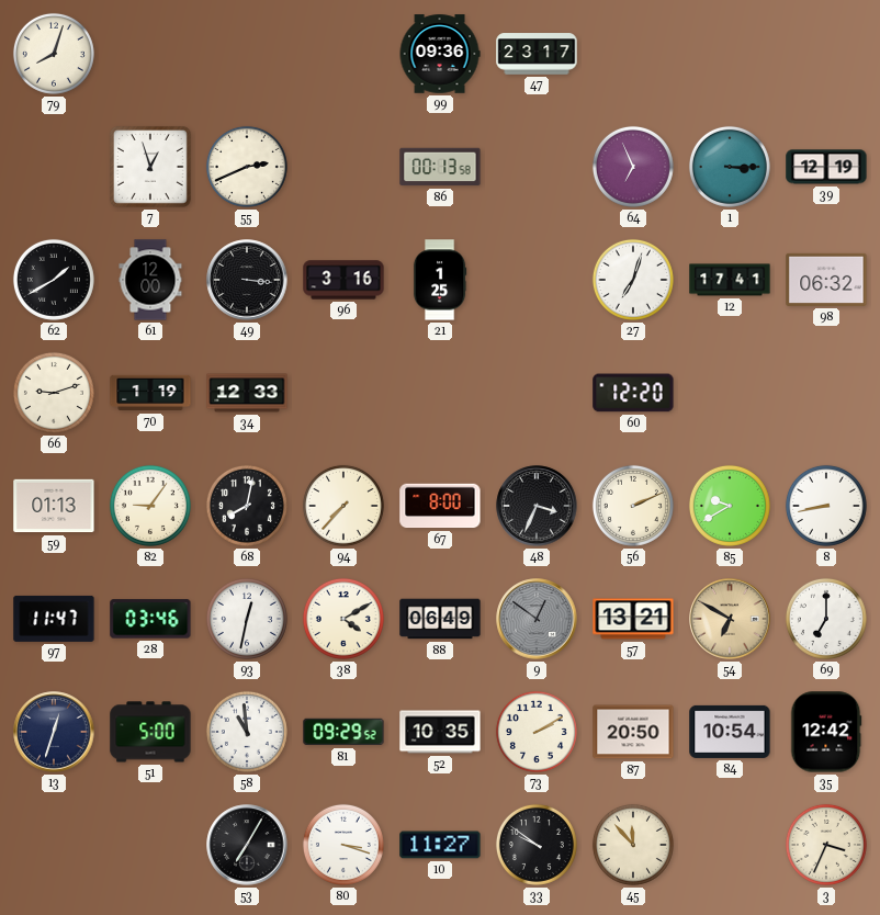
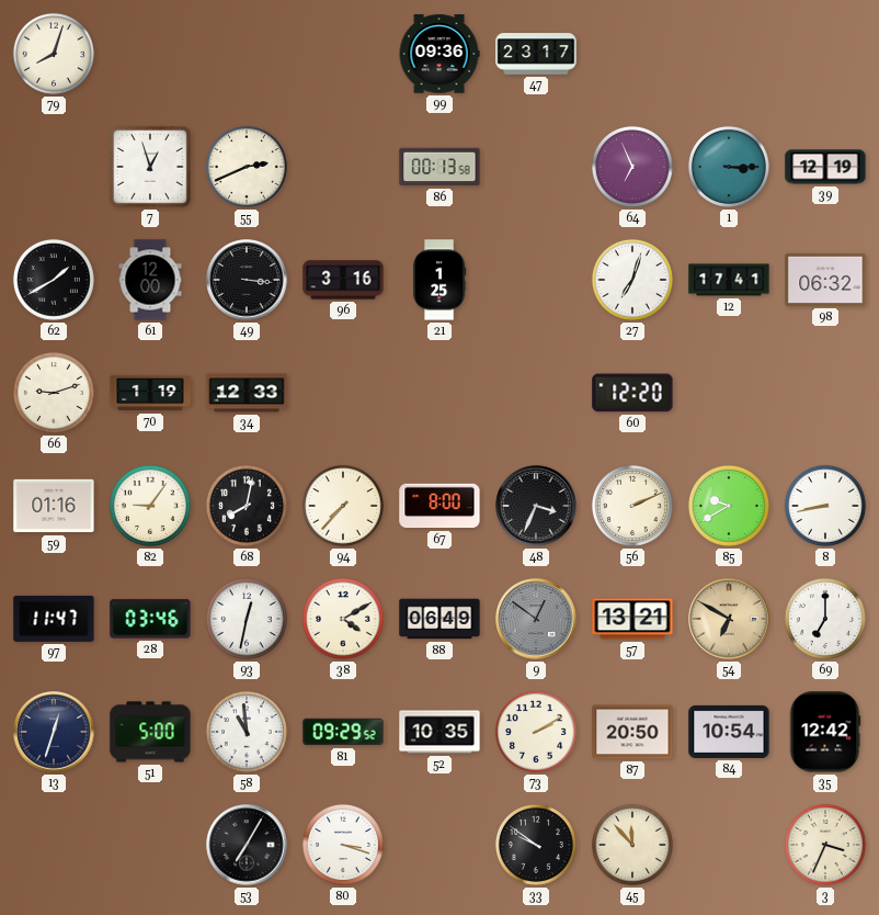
59: 01:13 -> 01:16
10: 11:27 -> none
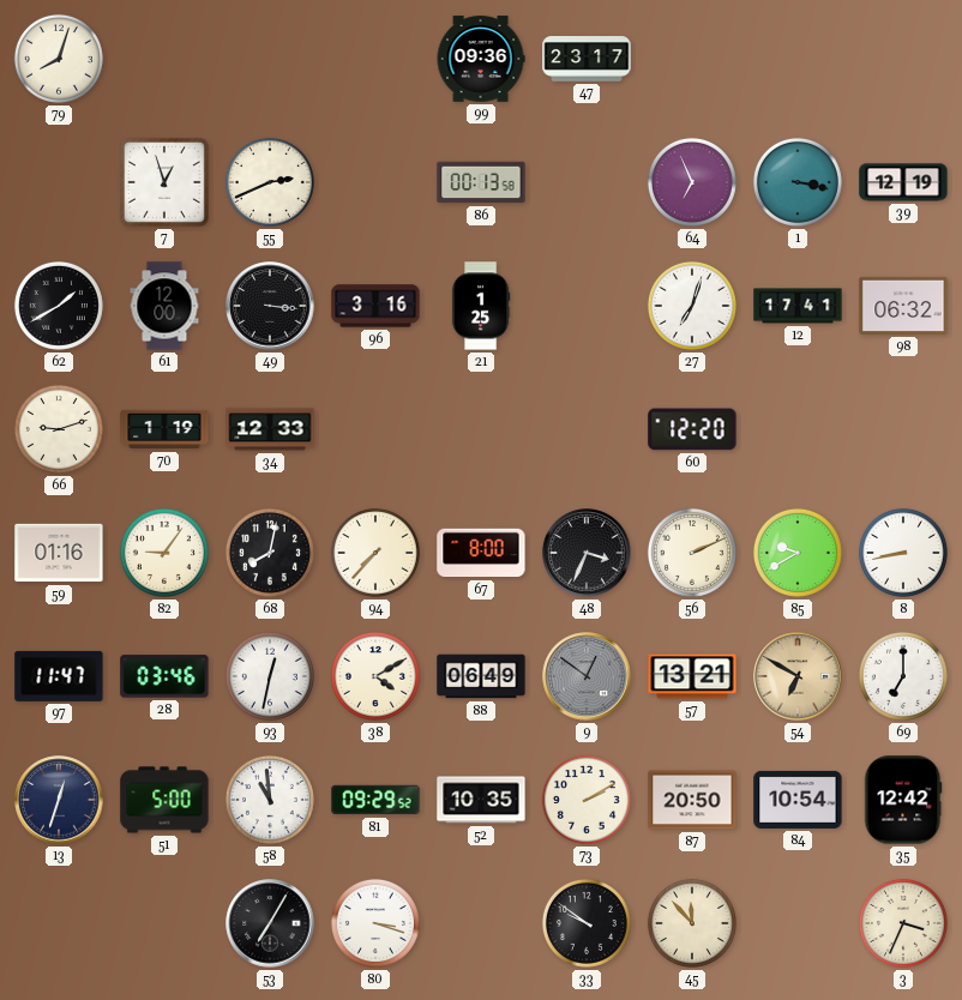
1: 3:15 -> 3:17
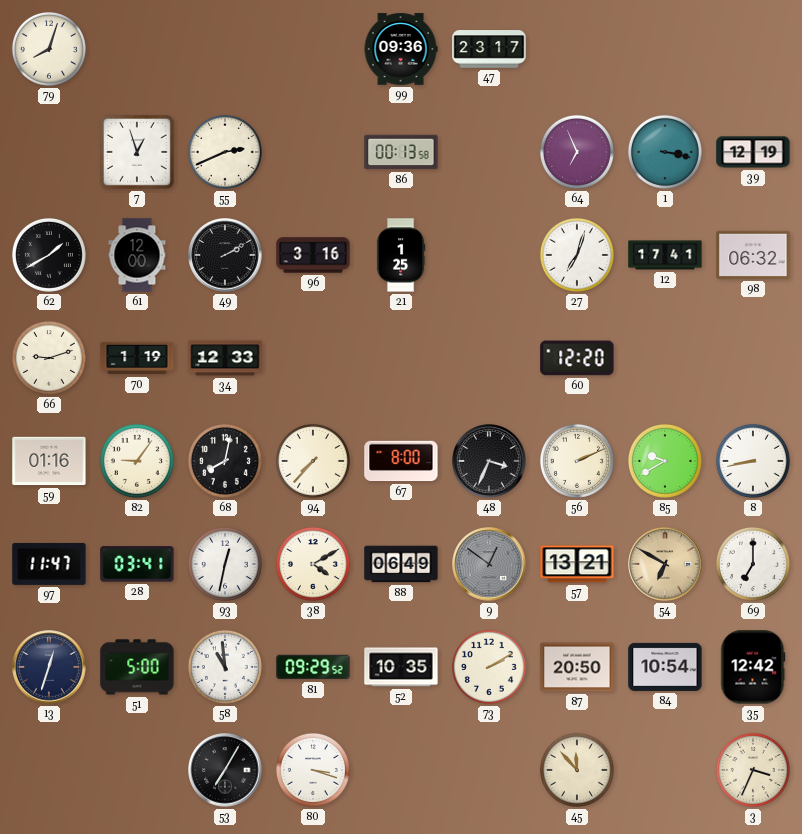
49: 3:16 -> 2:10
28: 03:46 -> 03:41
33: 9:51 -> none
